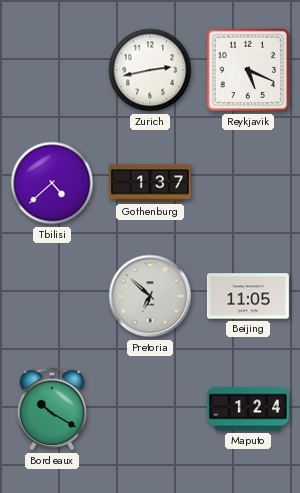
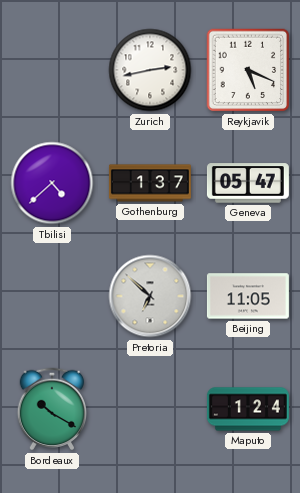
Geneva: none -> 05:47
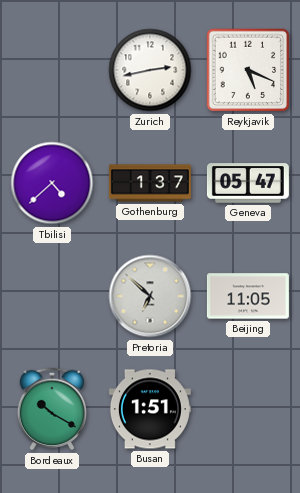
Busan: none -> 1:51
Maputo: 1:24 -> none
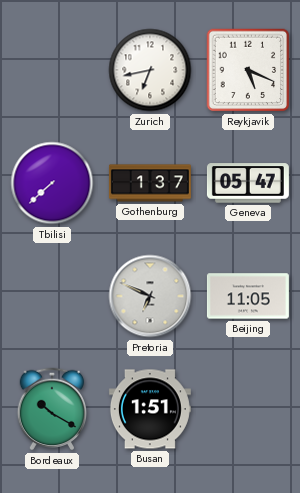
Zurich: 2:43 -> 6:43
Tbilisi: 4:38 -> 7:38
Pretoria: 6:52 -> 6:49
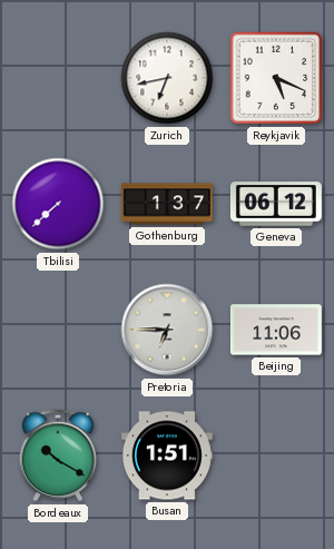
Geneva: 05:47 -> 06:12
Pretoria: 6:49 -> 6:45
Beijing: 11:05 -> 11:06
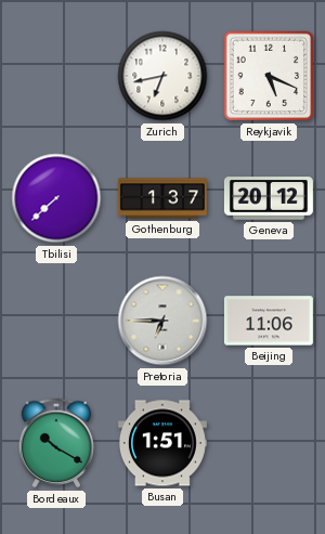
Geneva: 06:12 -> 20:12
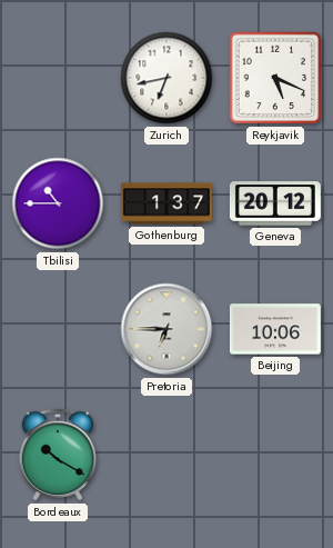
Tbilisi: 7:38 -> 10:45
Beijing: 11:06 -> 10:06
Busan: 1:51 -> none
